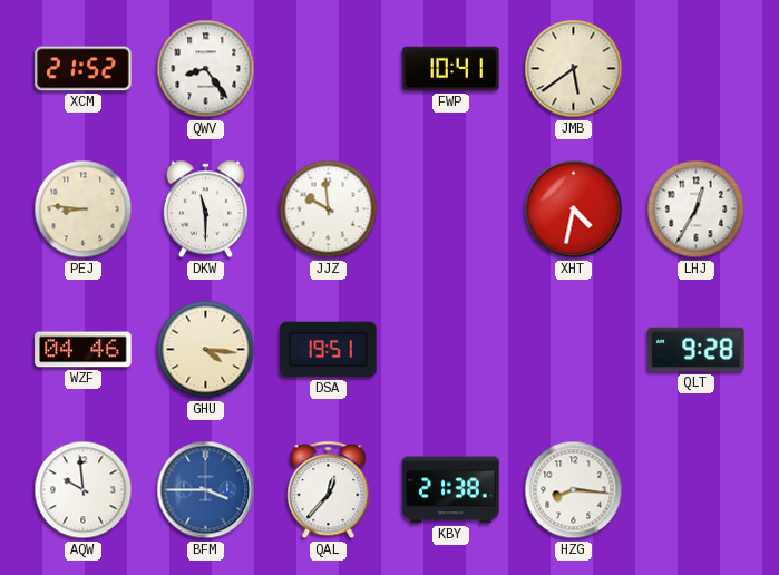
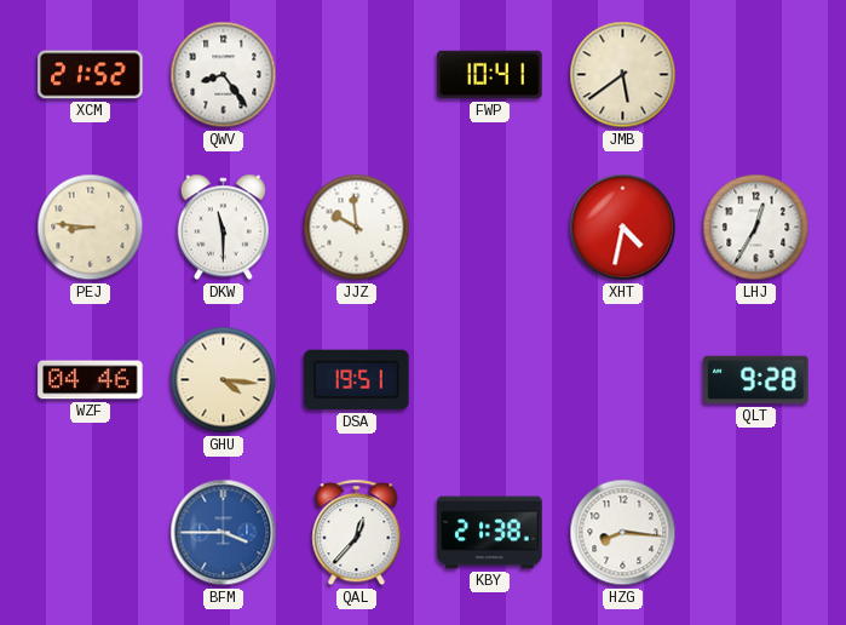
AQW: 9:59 -> none
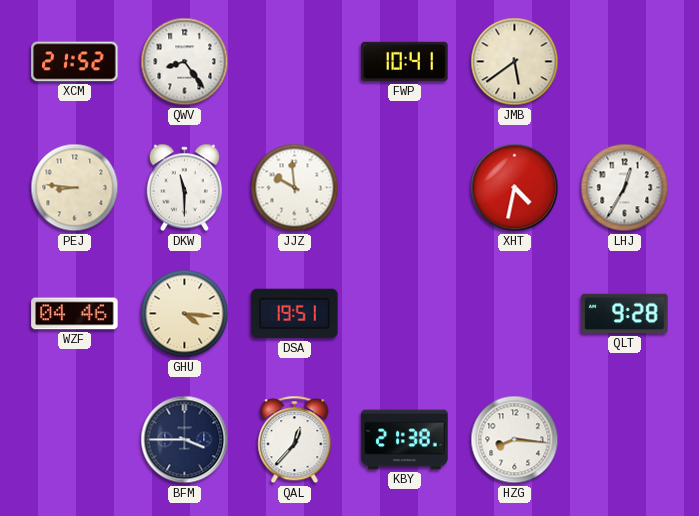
BFM dial: blue -> navy
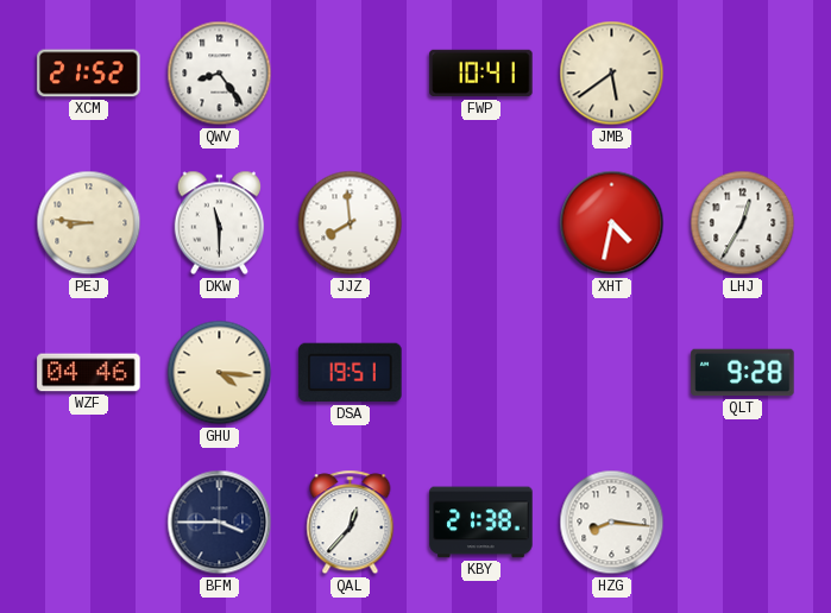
JJZ: 9:59 -> 7:59
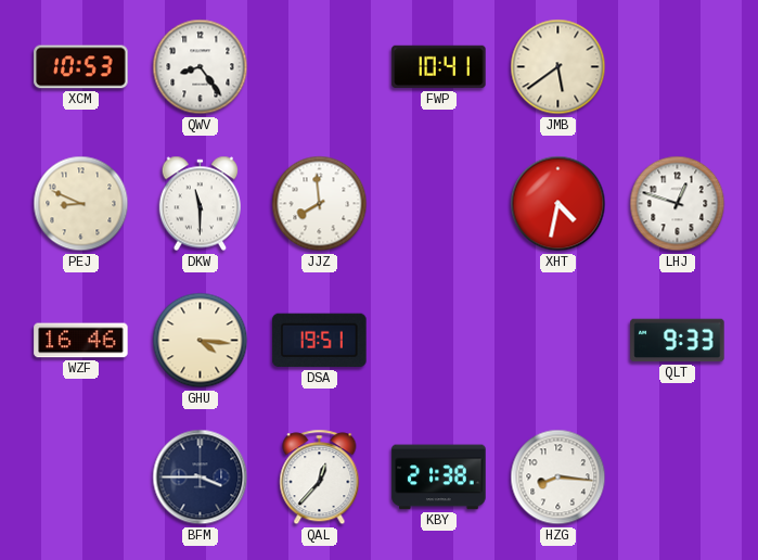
XCM: 21:52 -> 10:53
PEJ: 8:46 -> 8:49
LHJ: 12:35 -> 12:48
WZF: 04:46 -> 16:46
QLT: 9:28 -> 9:33
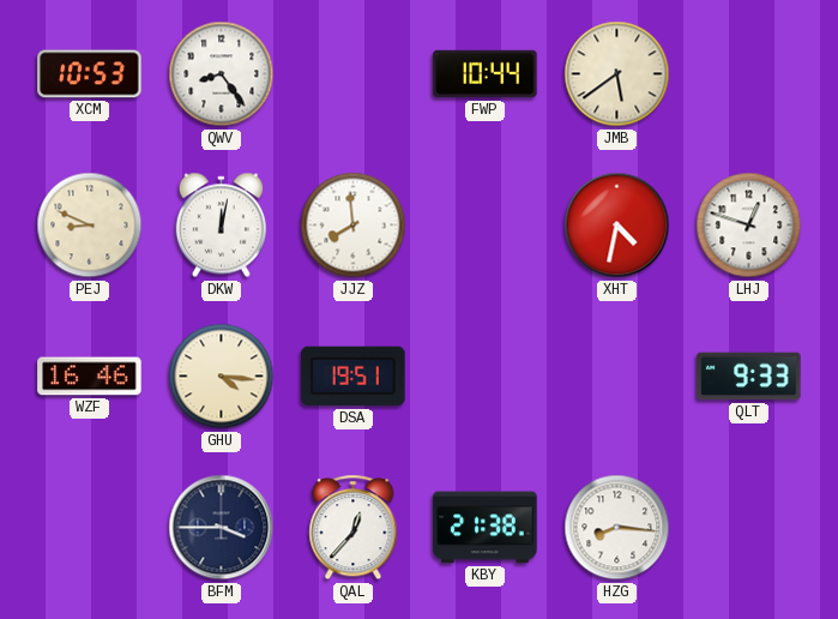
FWP: 10:41 -> 10:44
DKW: 11:30 -> 12:02
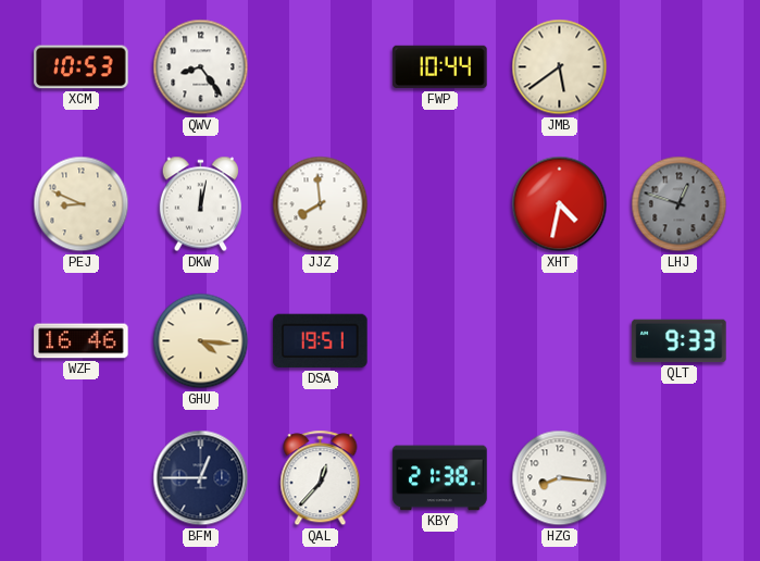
LHJ dial: white -> grey
BFM: 3:45 -> 12:45
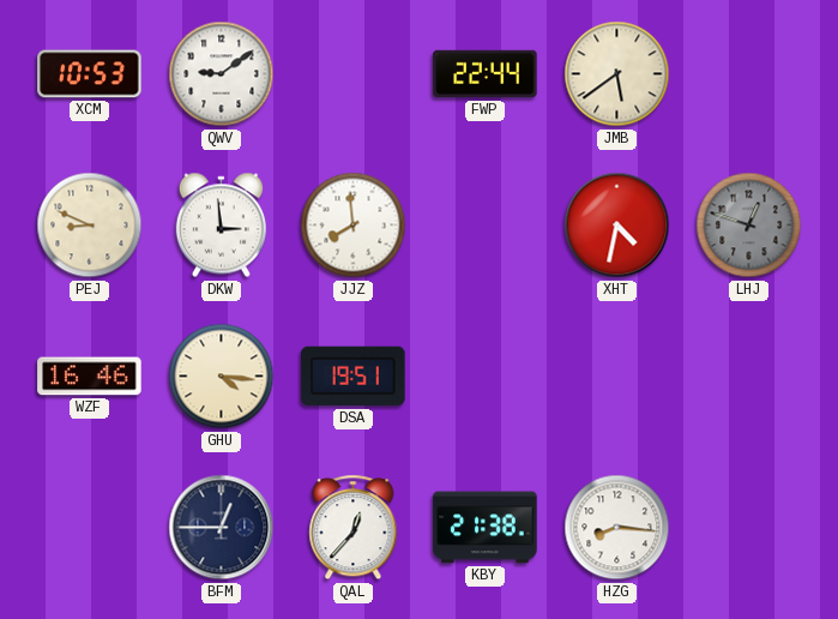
QWV: 8:24 -> 9:09
FWP: 10:44 -> 22:44
DKW: 12:02 -> 2:59
QLT: 9:33 -> none
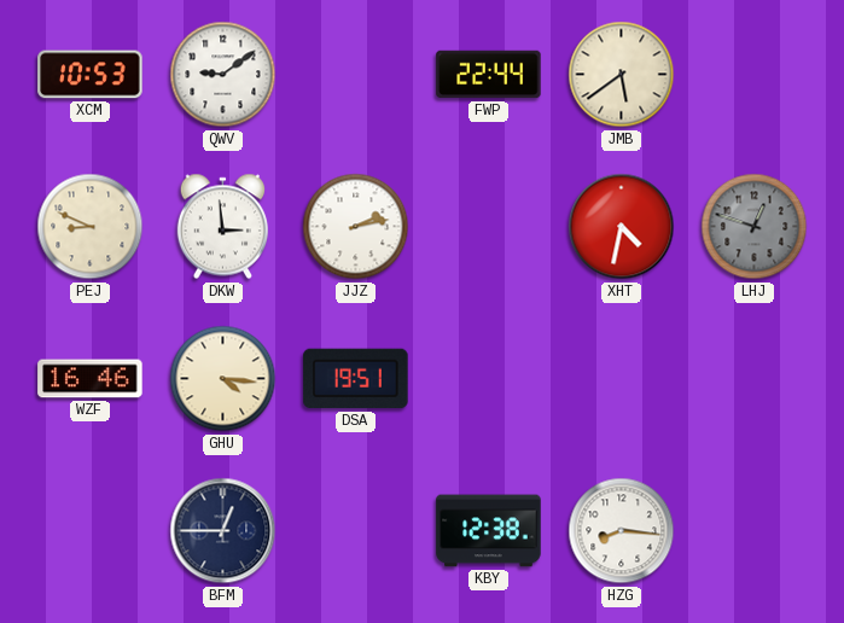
JJZ: 7:59 -> 2:13
QAL: 12:37 -> none
KBY: 21:38 -> 12:38
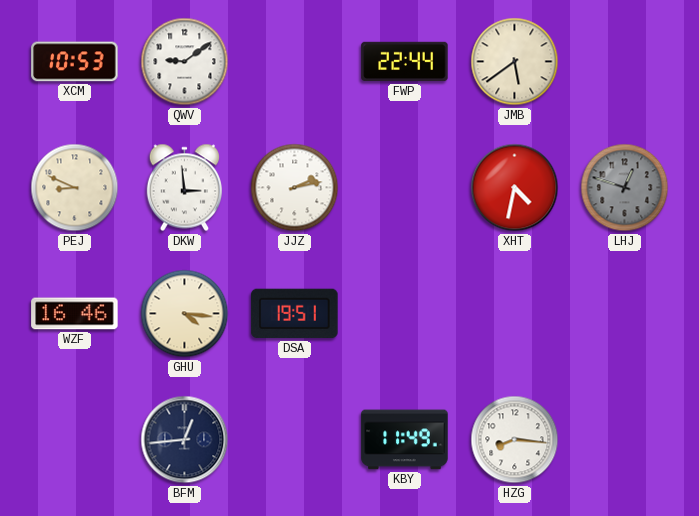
BFM: 12:45 -> 12:44
KBY: 12:38 -> 11:49
